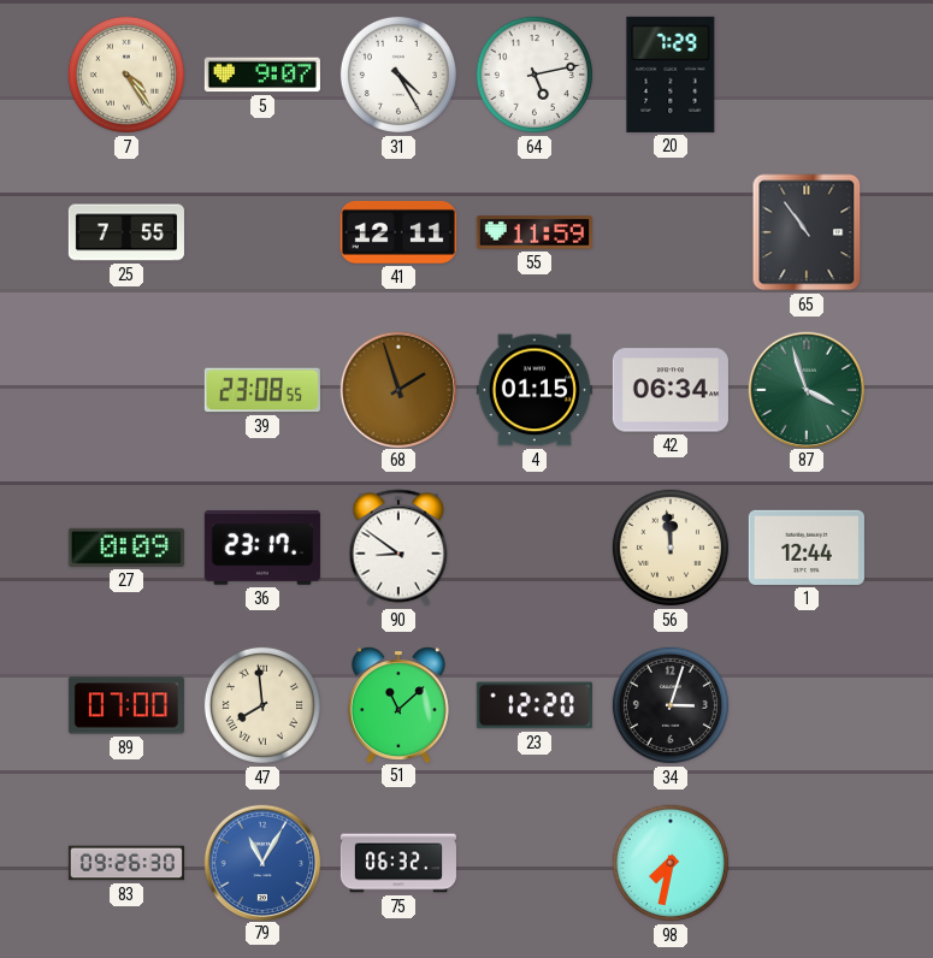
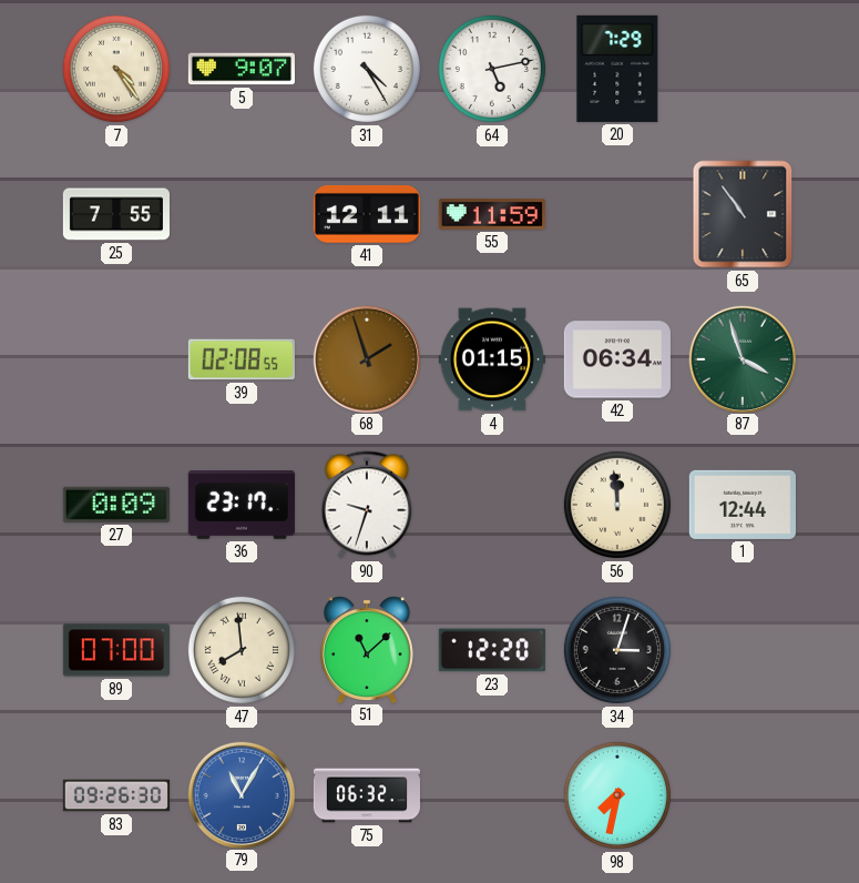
39: 23:08 -> 02:08
90: 8:51 -> 9:33
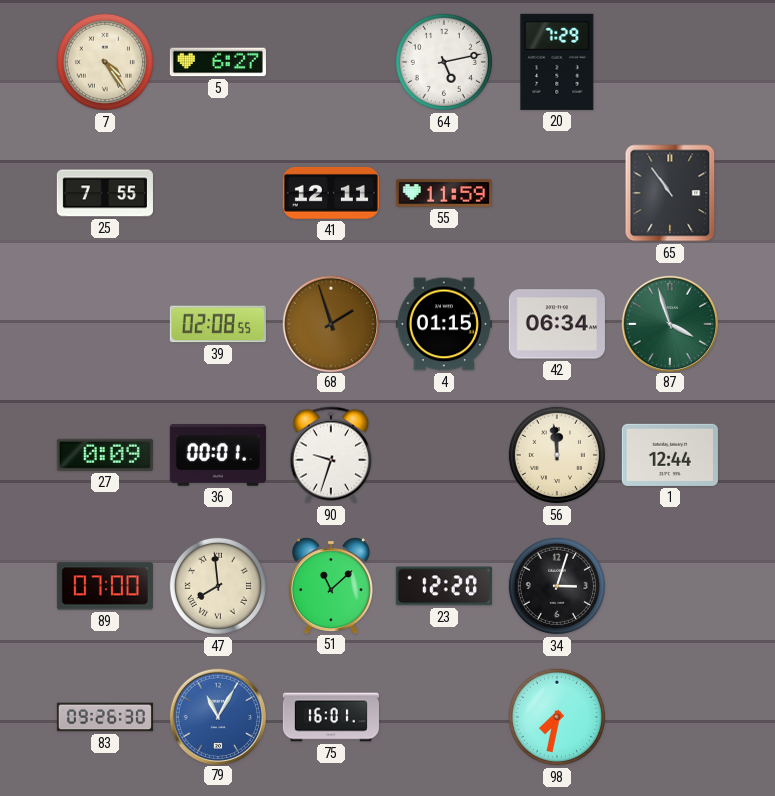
5: 9:07 -> 6:27
31: 4:25 -> none
36: 23:17 -> 00:01
75: 06:32 -> 16:01
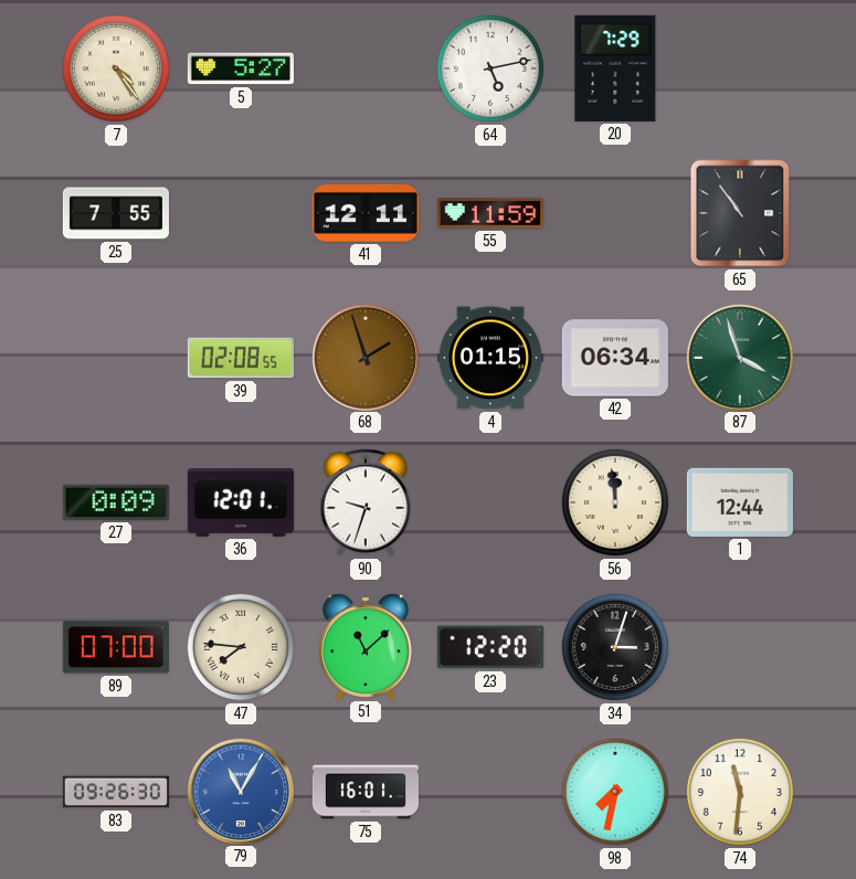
5: 6:27 -> 5:27
36: 00:01 -> 12:01
47: 7:59 -> 7:46
74: none -> 11:31
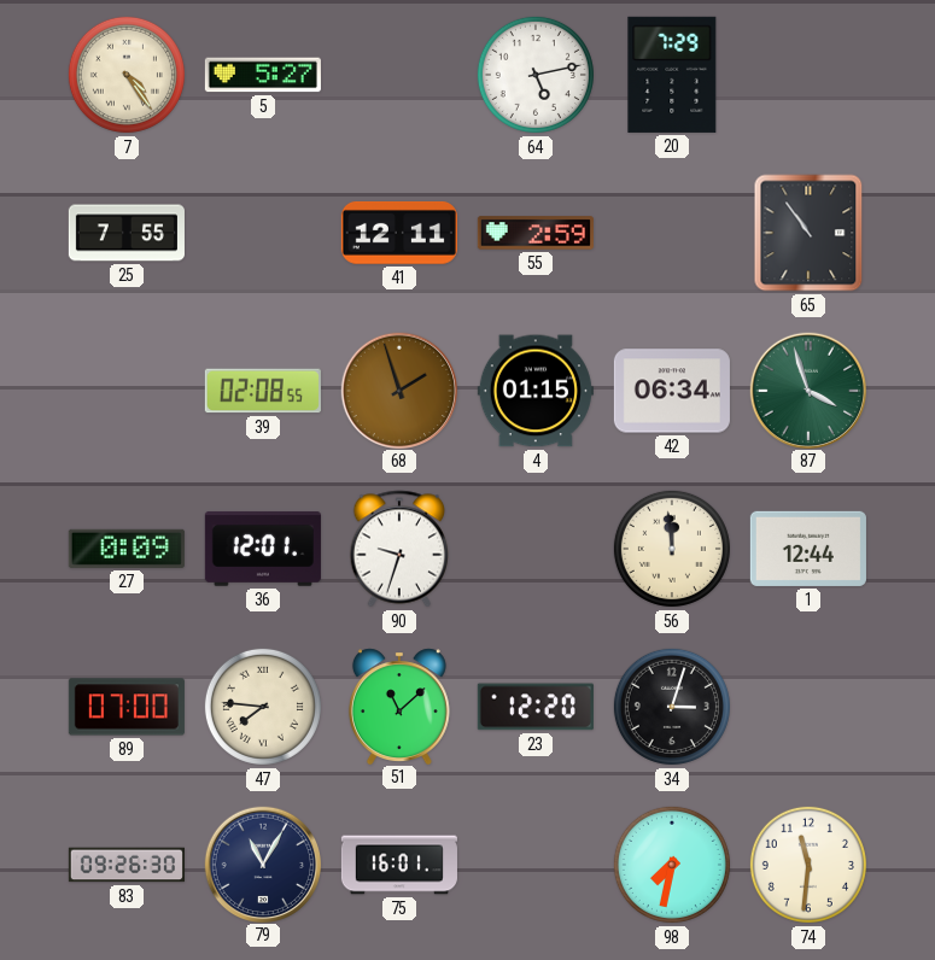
55: 11:59 -> 2:59
79 dial: blue -> navy
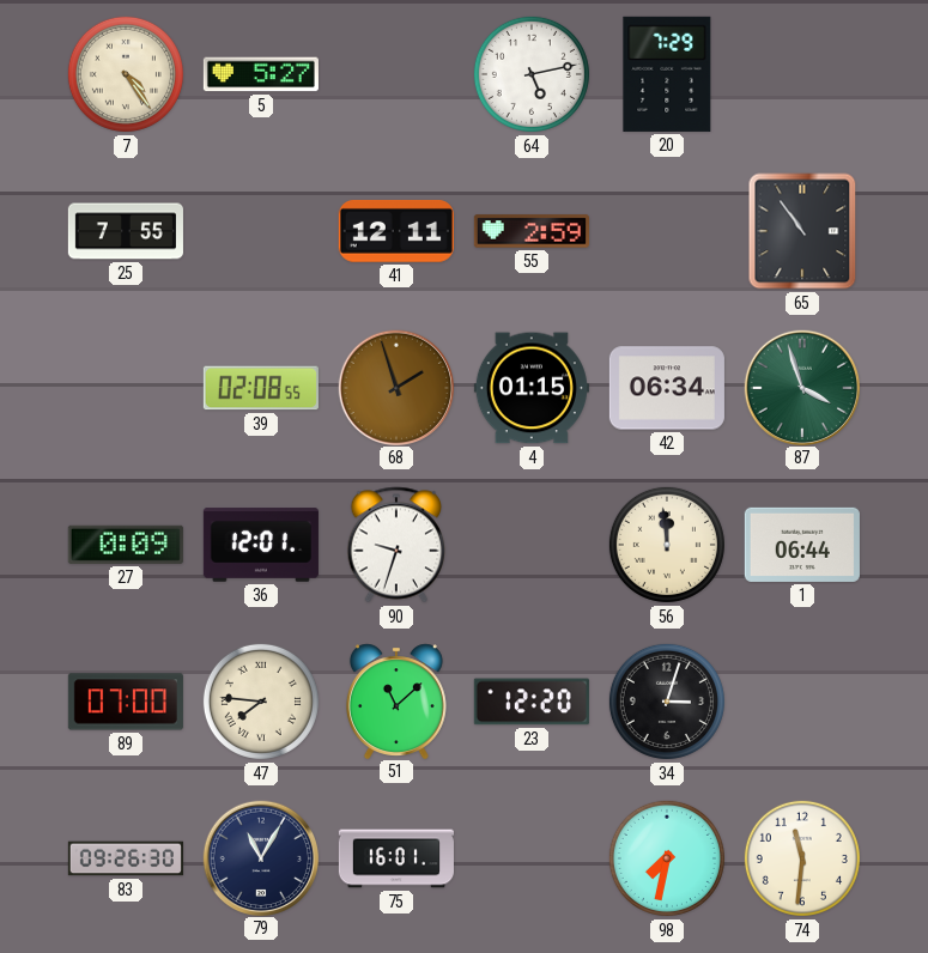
1: 12:44 -> 06:44
